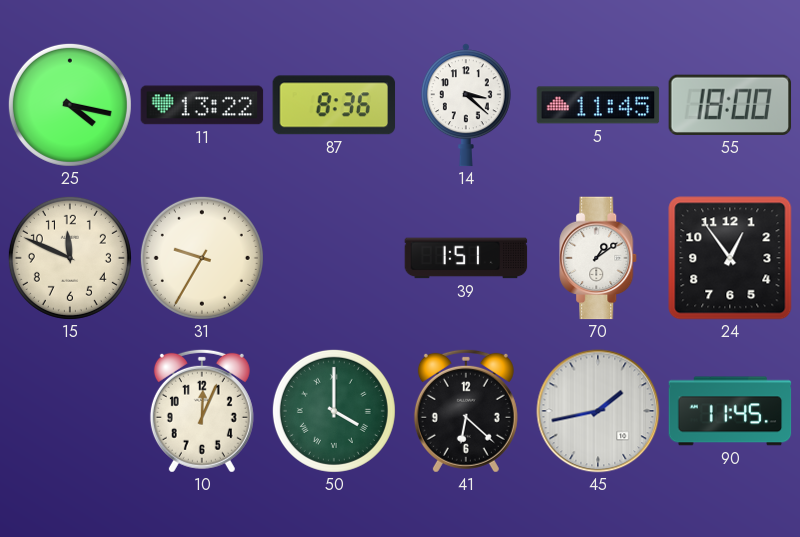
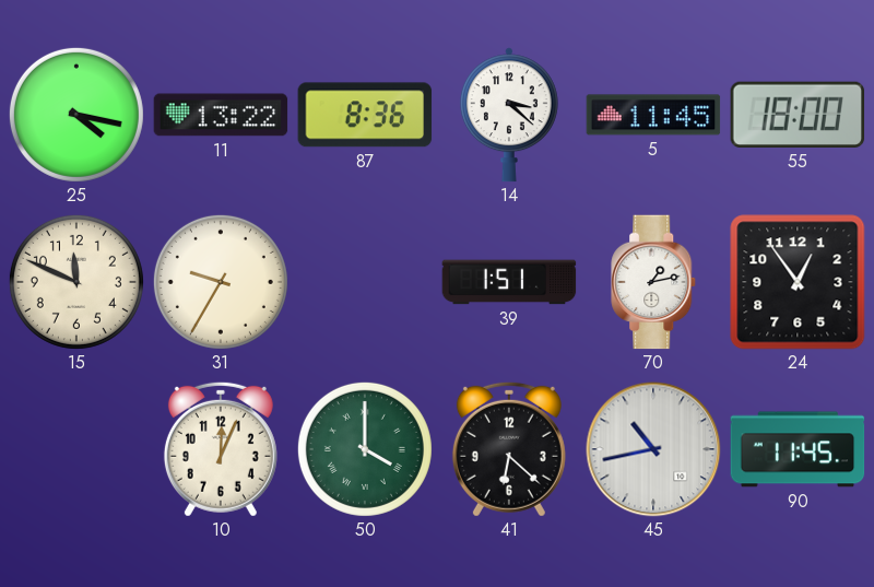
70: 1:09 -> 1:13
45: 1:43 -> 10:43
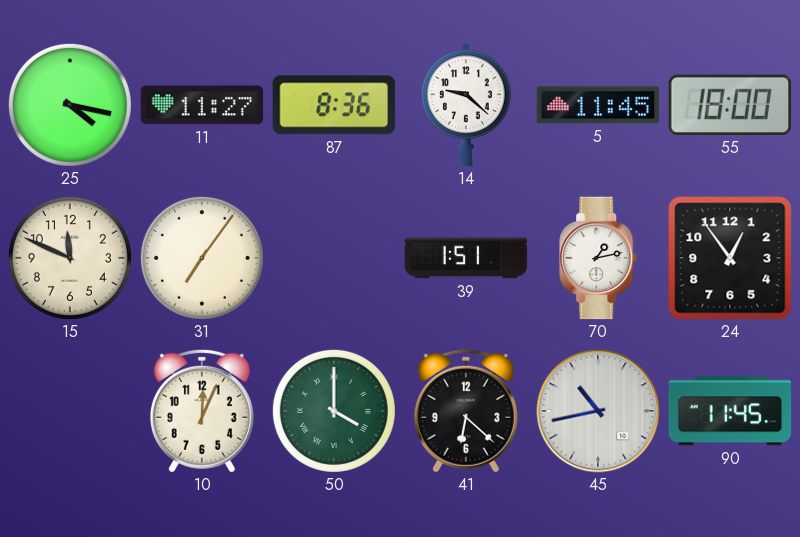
11: 13:22 -> 11:27
14: 3:22 -> 9:22
31: 9:35 -> 7:06
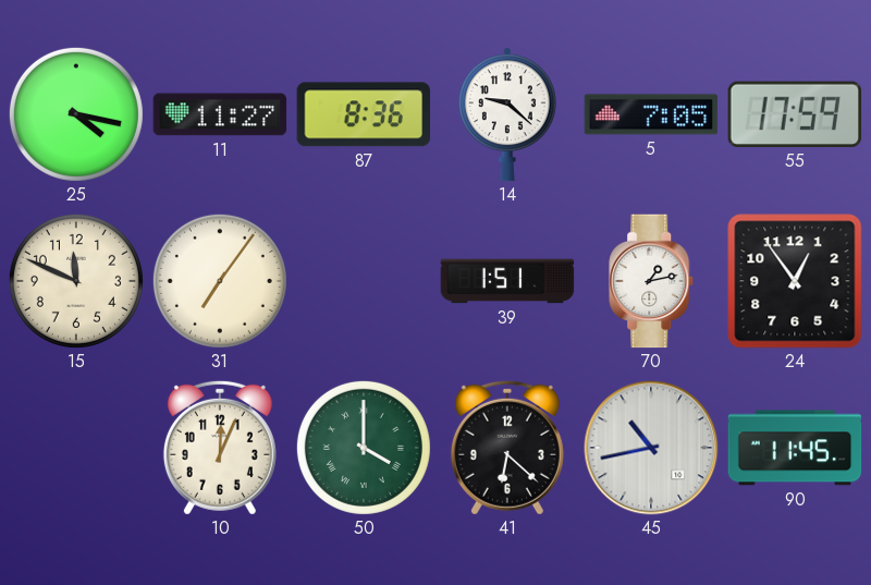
5: 11:45 -> 7:05
55: 18:00 -> 17:59
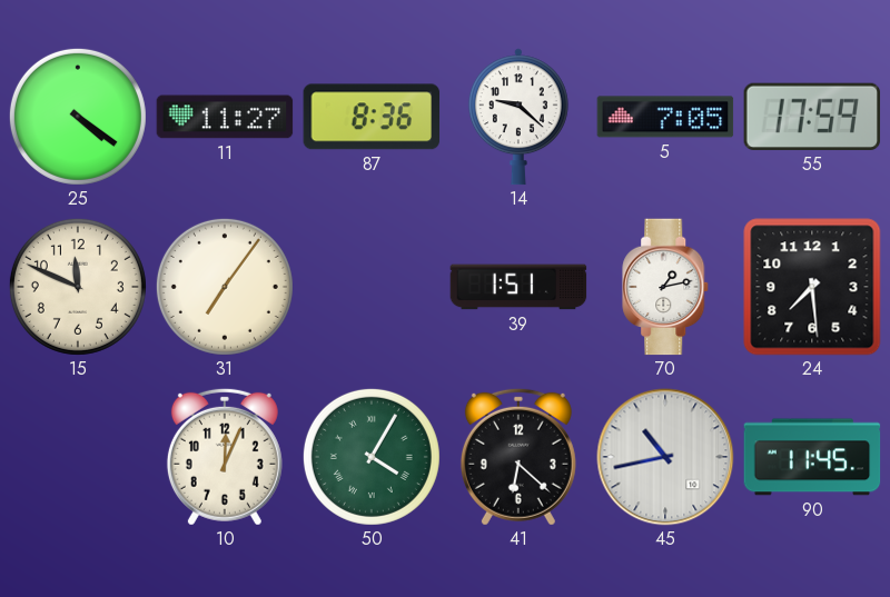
25: 4:17 -> 4:21
24: 12:54 -> 7:29
50: 4:00 -> 4:05
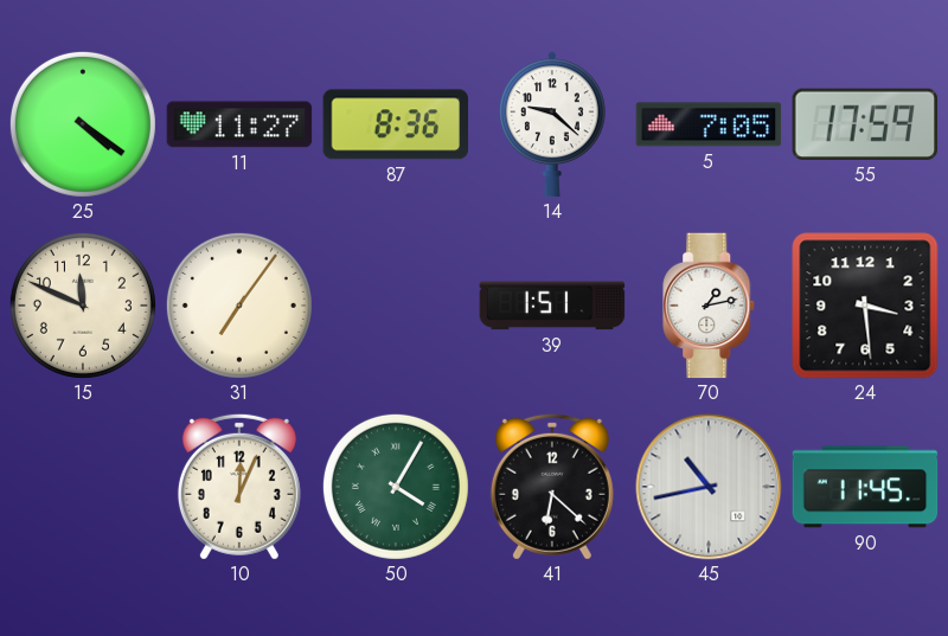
24: 7:29 -> 3:29
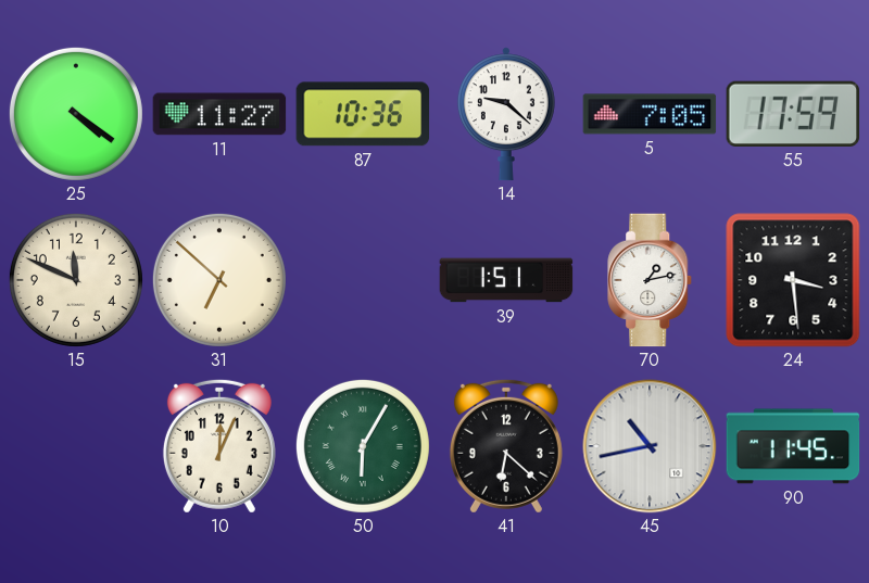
87: 8:36 -> 10:36
31: 7:06 -> 6:52
50: 4:05 -> 6:05
